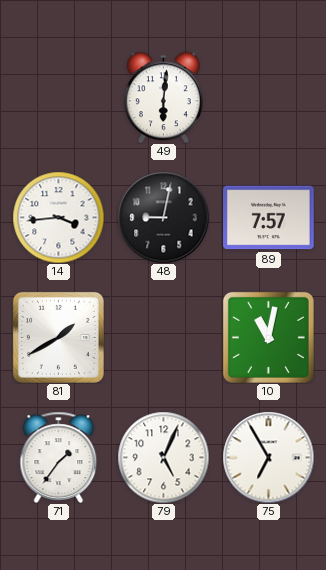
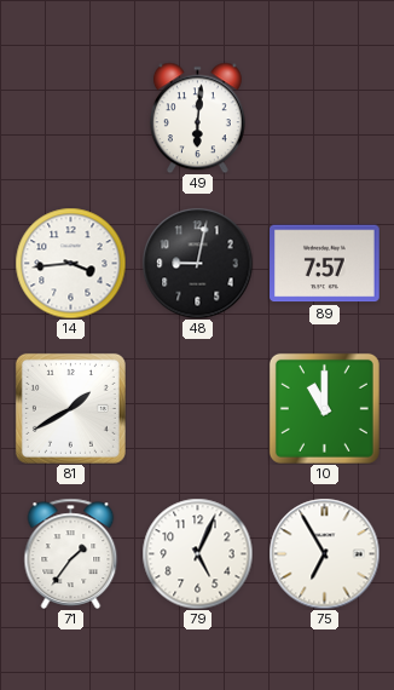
10: 11:02 -> 11:00
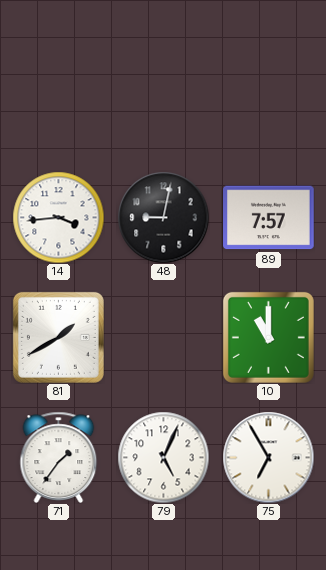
49: 6:01 -> none
